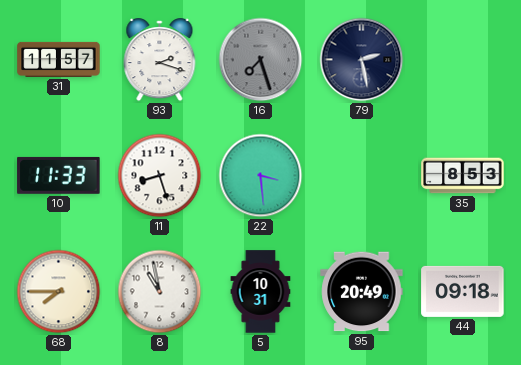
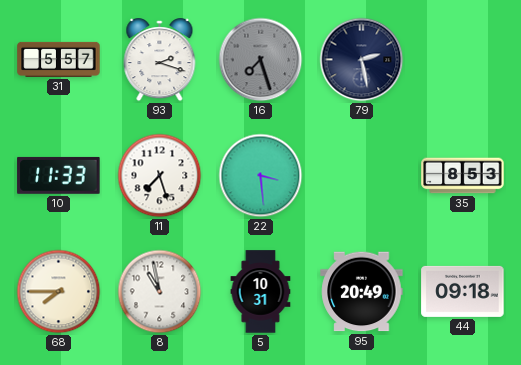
31: 11:57 -> 5:57
11: 8:27 -> 7:27
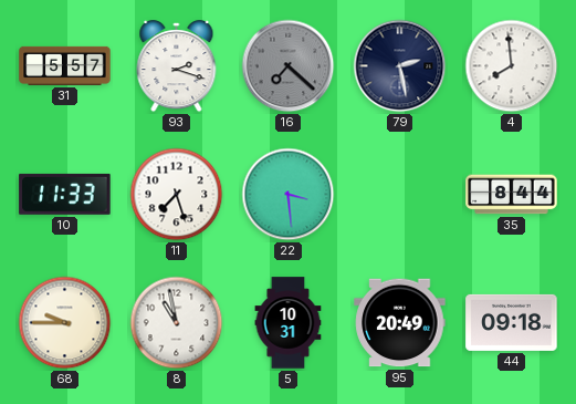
16: 7:27 -> 7:22
4: none -> 7:59
35: 8:53 -> 8:44
68: 7:45 -> 9:45
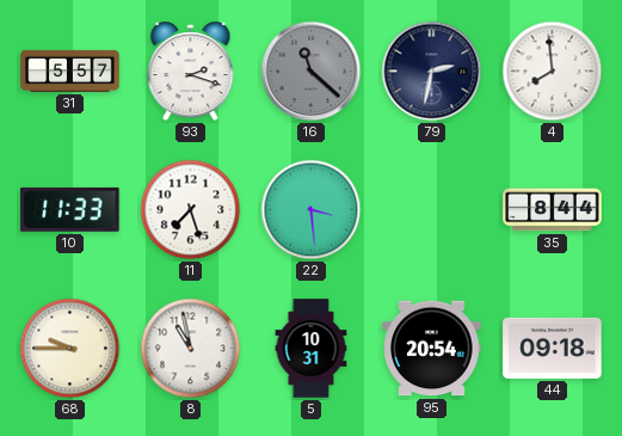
16: 7:22 -> 11:22
79: 2:28 -> 2:32
95: 20:49 -> 20:54
